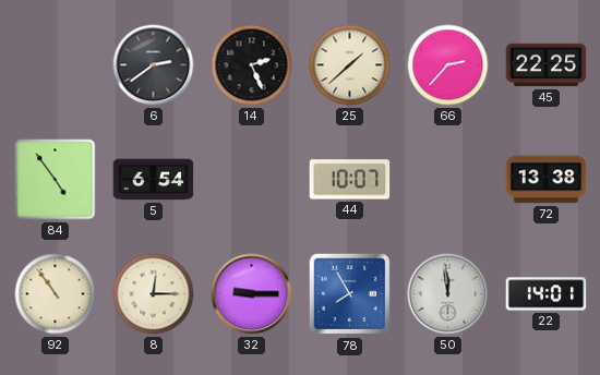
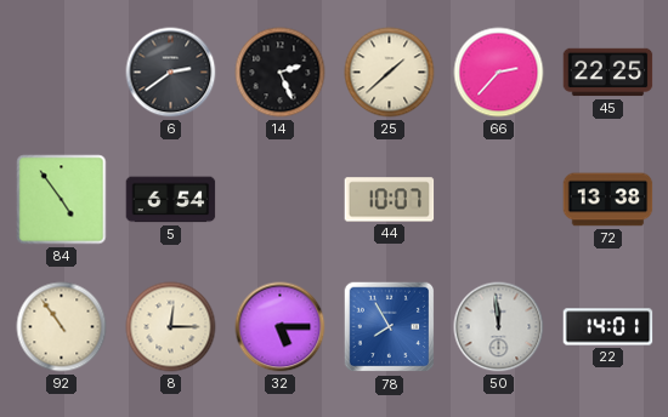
32: 9:15 -> 5:15
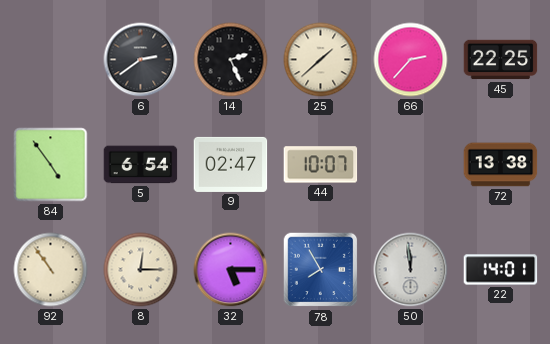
9: none -> 02:47
